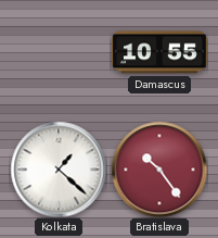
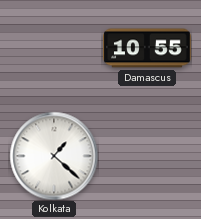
Bratislava: 10:24 -> none
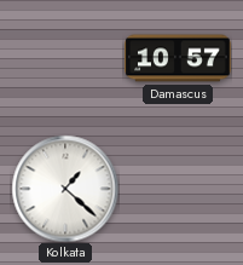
Damascus: 10:55 -> 10:57
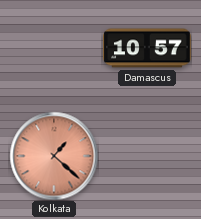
Kolkata dial: white -> salmon
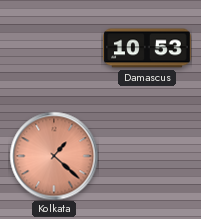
Damascus: 10:57 -> 10:53
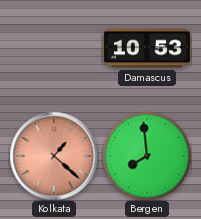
Bergen: none -> 7:59
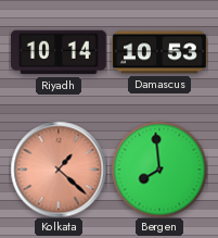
Riyadh: none -> 10:14
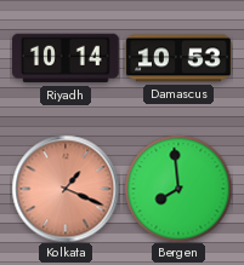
Kolkata: 1:22 -> 1:19
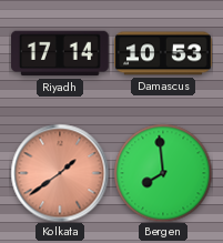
Riyadh: 10:14 -> 17:14
Kolkata: 1:19 -> 1:39
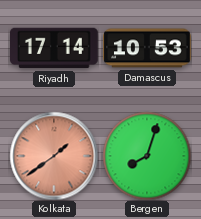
Bergen: 7:59 -> 8:03
